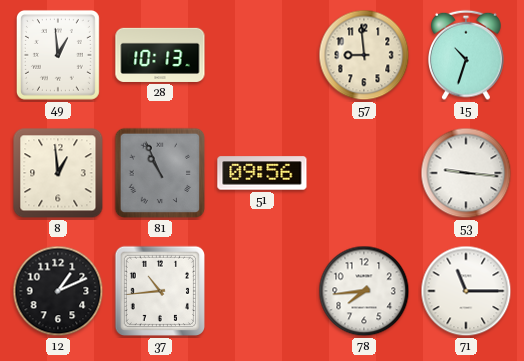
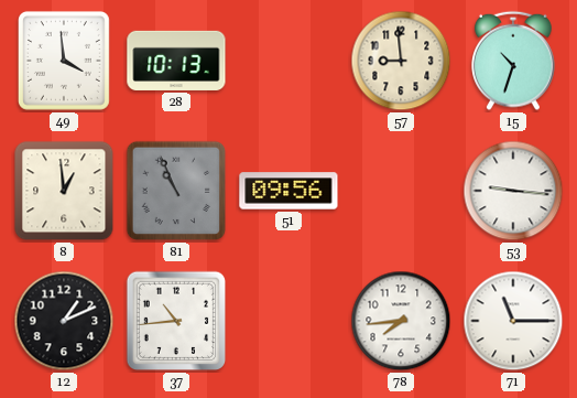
49: 12:59 -> 3:59
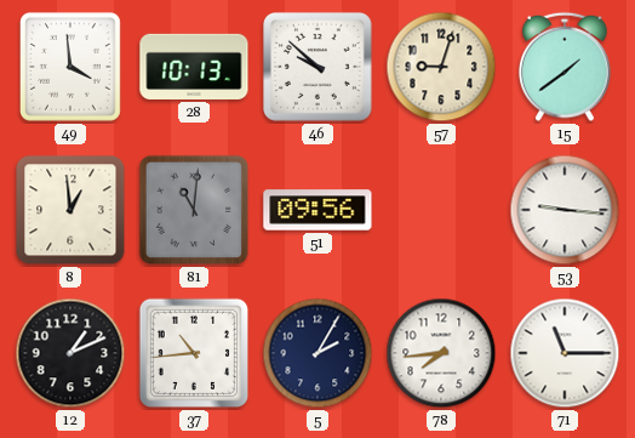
46: none -> 9:52
57: 8:59 -> 9:03
15: 10:33 -> 1:39
81: 10:56 -> 11:01
5: none -> 2:05
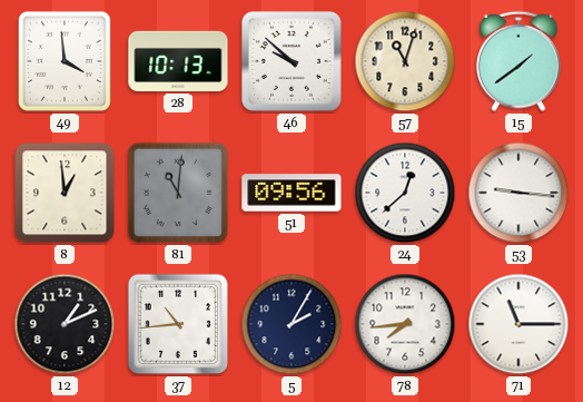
57: 9:03 -> 11:03
24: none -> 12:38
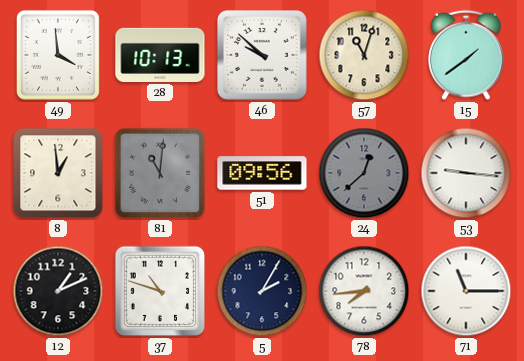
24 dial: white -> grey
37: 10:44 -> 10:48
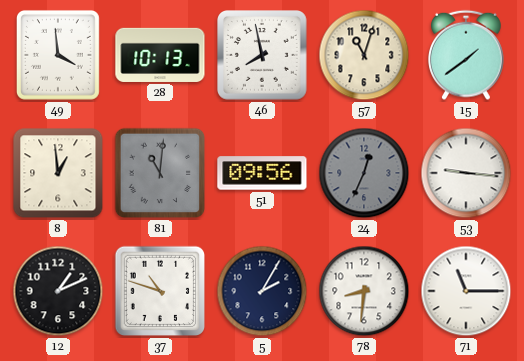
46: 9:52 -> 7:58
24: 12:38 -> 12:34
78: 7:44 -> 8:31
